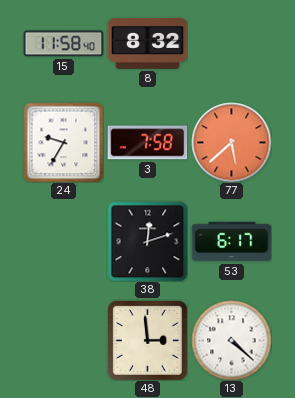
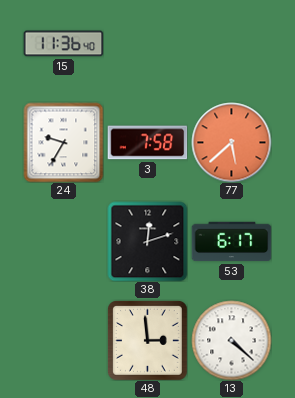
15: 11:58 -> 11:36
8: 8:32 -> none
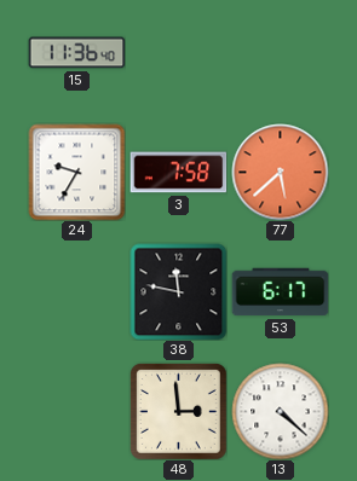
38: 12:12 -> 11:47
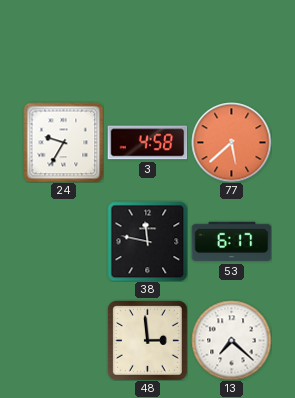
15: 11:36 -> none
3: 7:58 -> 4:58
13: 4:22 -> 7:22
